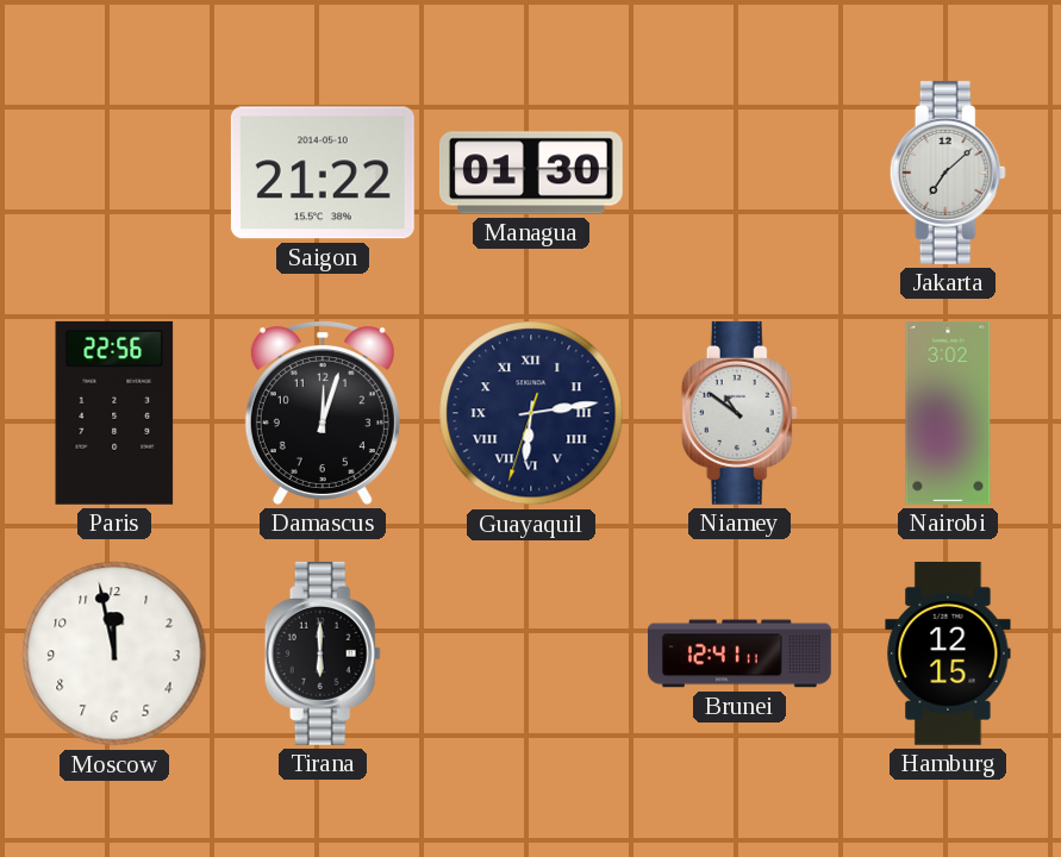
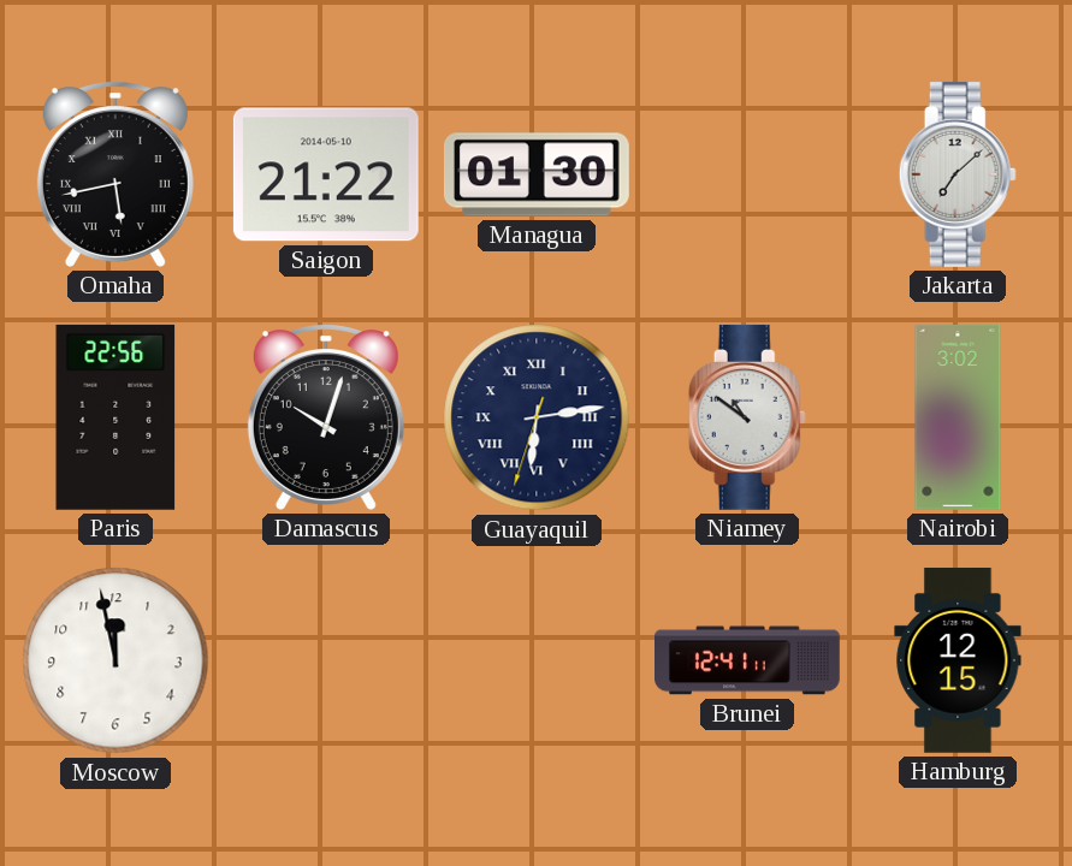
Omaha: none -> 5:43
Damascus: 12:03 -> 10:03
Tirana: 6:00 -> none
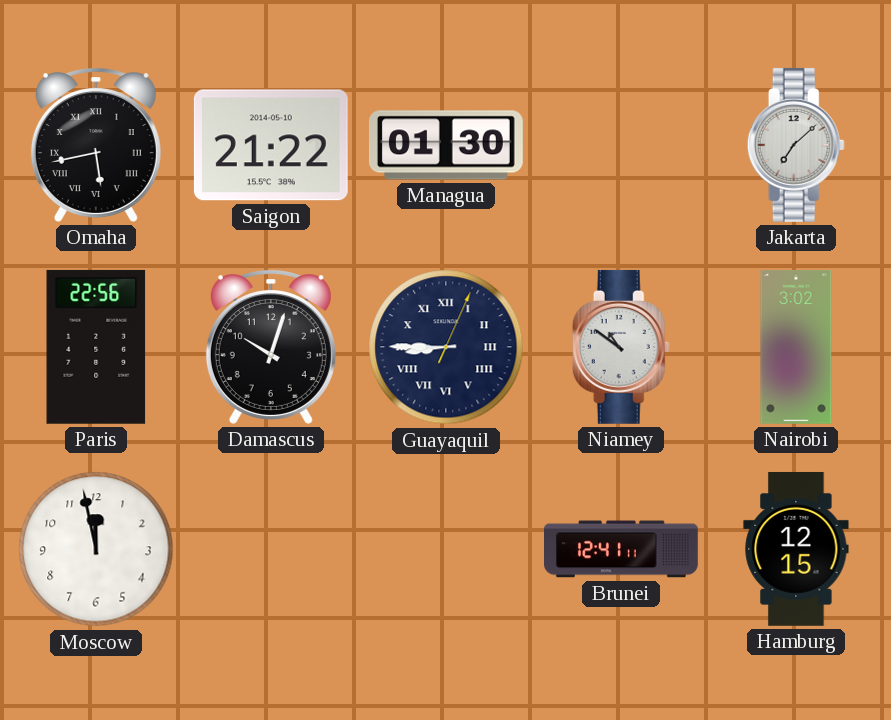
Guayaquil: 6:13 -> 8:45
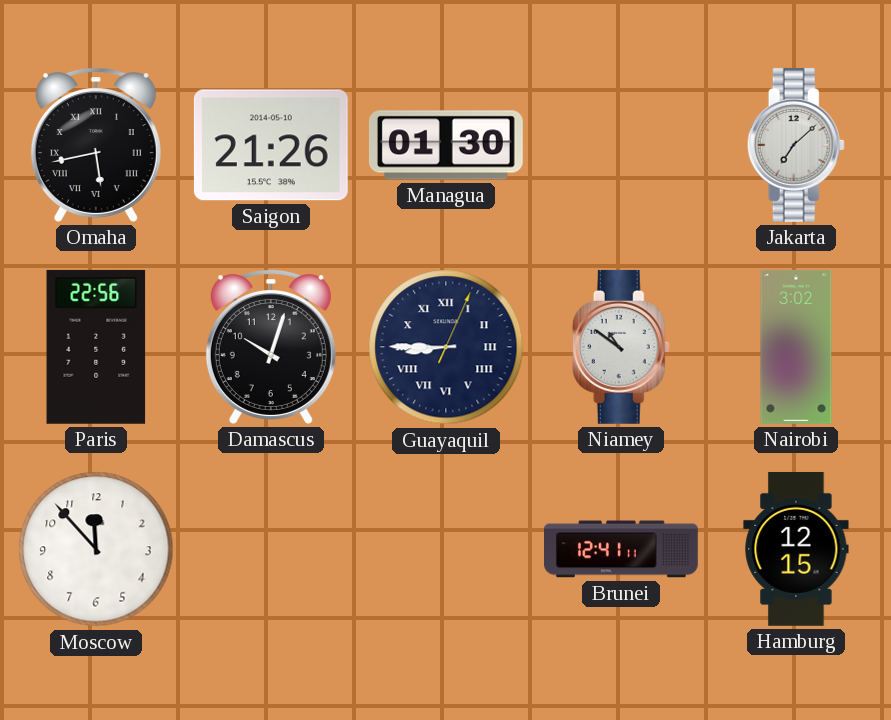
Saigon: 21:22 -> 21:26
Moscow: 11:58 -> 11:53
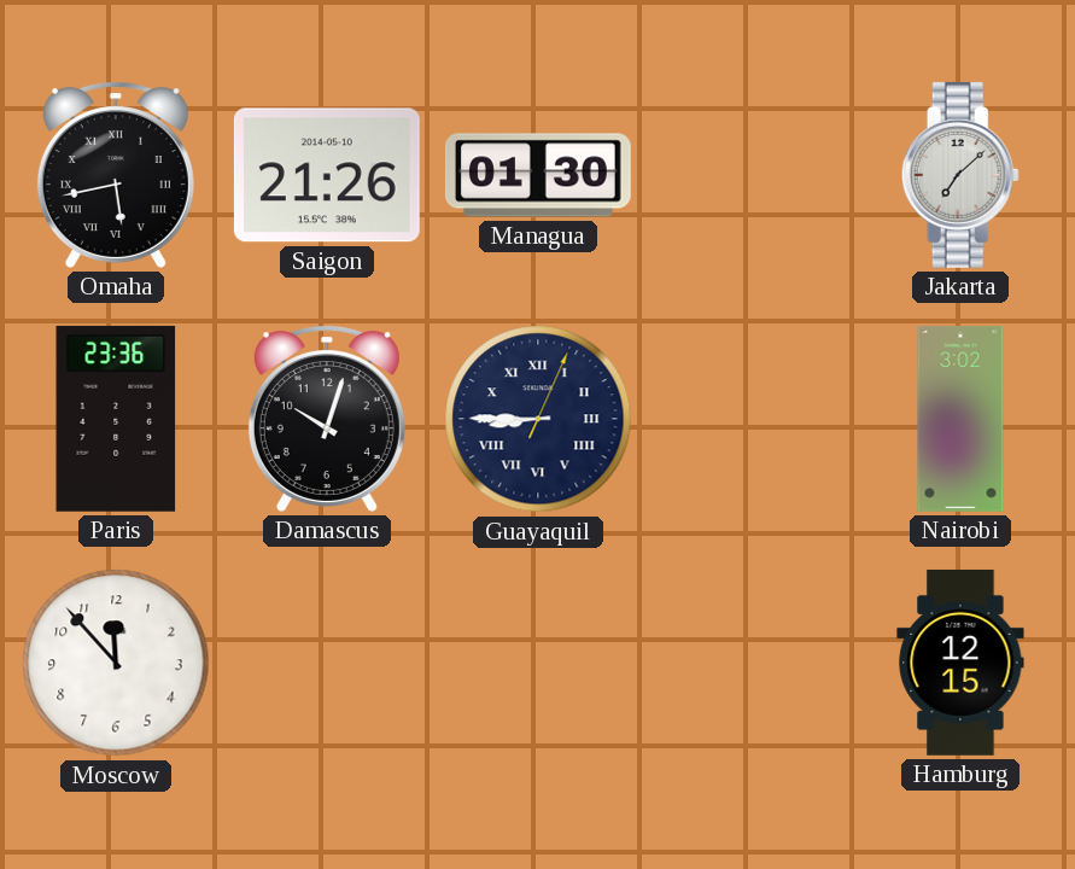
Paris: 22:56 -> 23:36
Niamey: 10:51 -> none
Brunei: 12:41 -> none
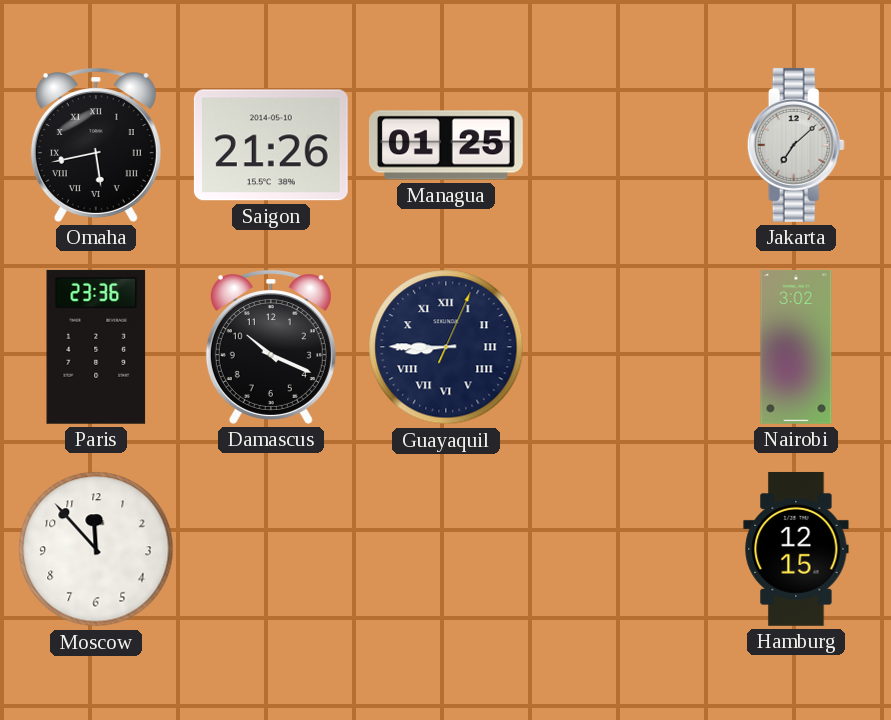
Managua: 01:30 -> 01:25
Damascus: 10:03 -> 10:19
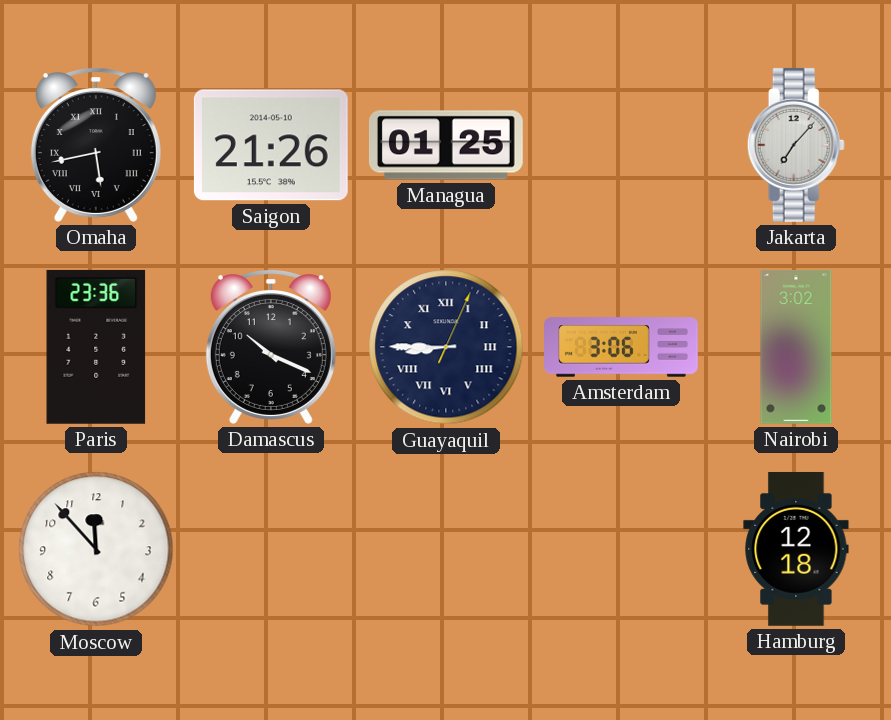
Jakarta: 7:08 -> 7:07
Amsterdam: none -> 3:06
Hamburg: 12:15 -> 12:18
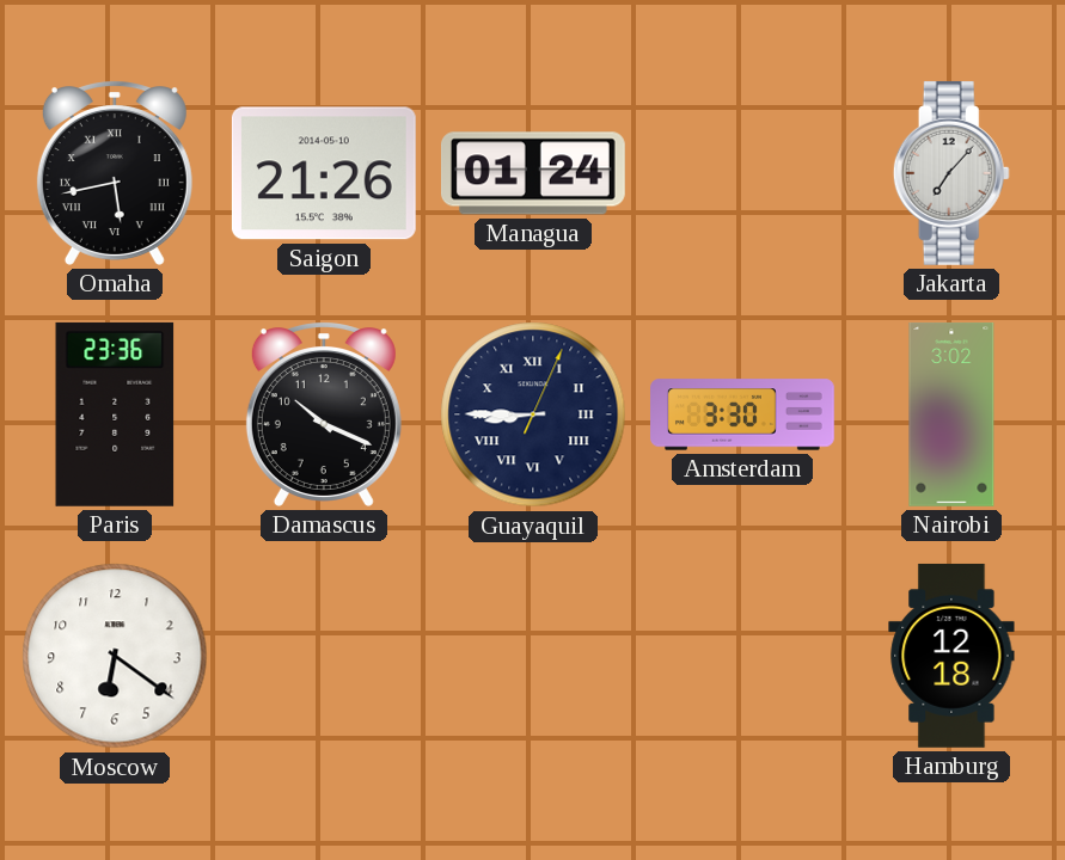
Managua: 01:25 -> 01:24
Amsterdam: 3:06 -> 3:30
Moscow: 11:53 -> 6:21
